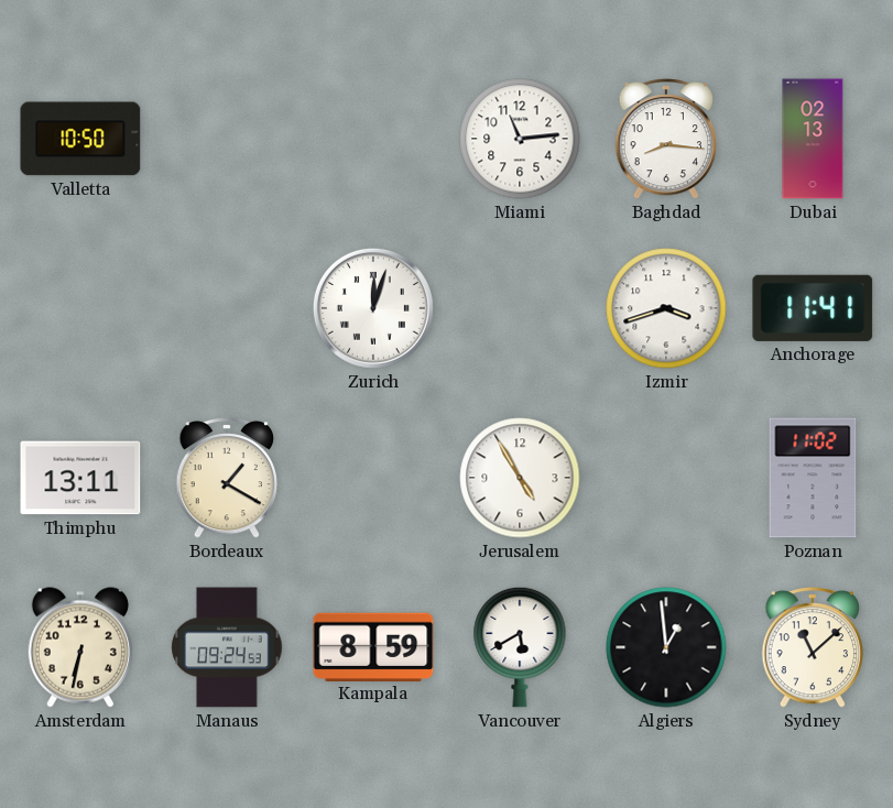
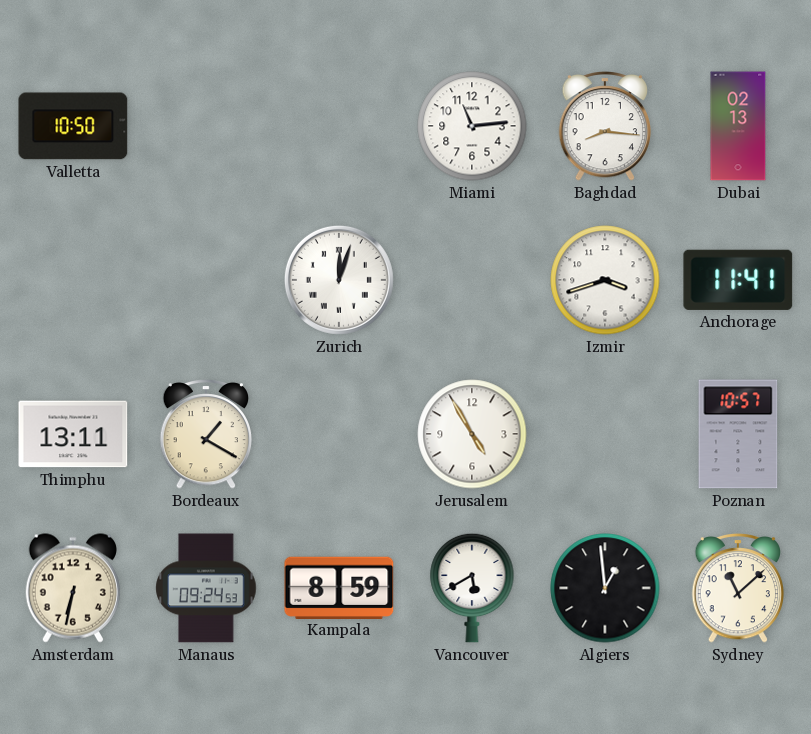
Poznan: 11:02 -> 10:57
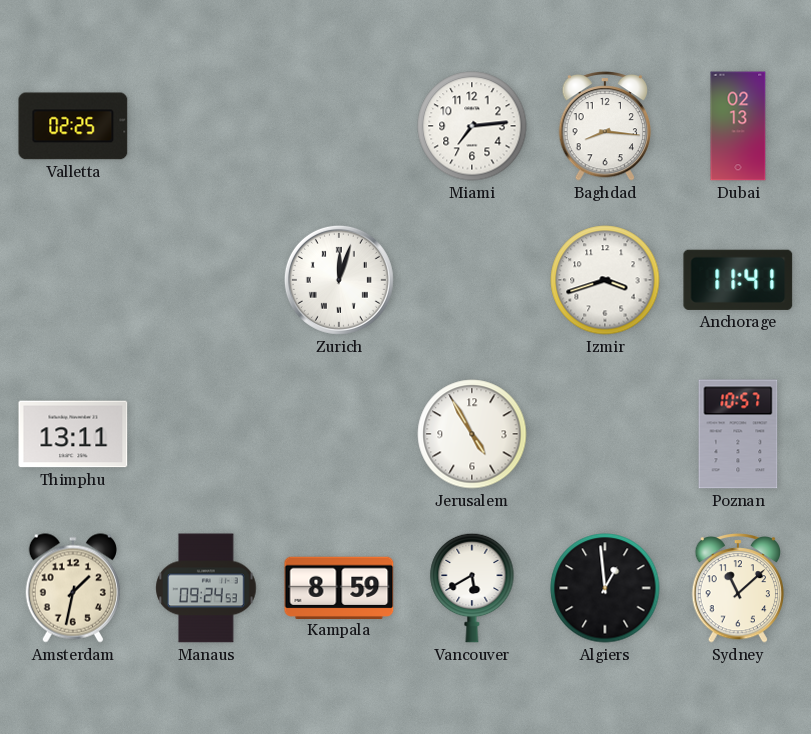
Valletta: 10:50 -> 02:25
Miami: 11:14 -> 7:14
Bordeaux: 1:20 -> none
Amsterdam: 6:32 -> 1:32
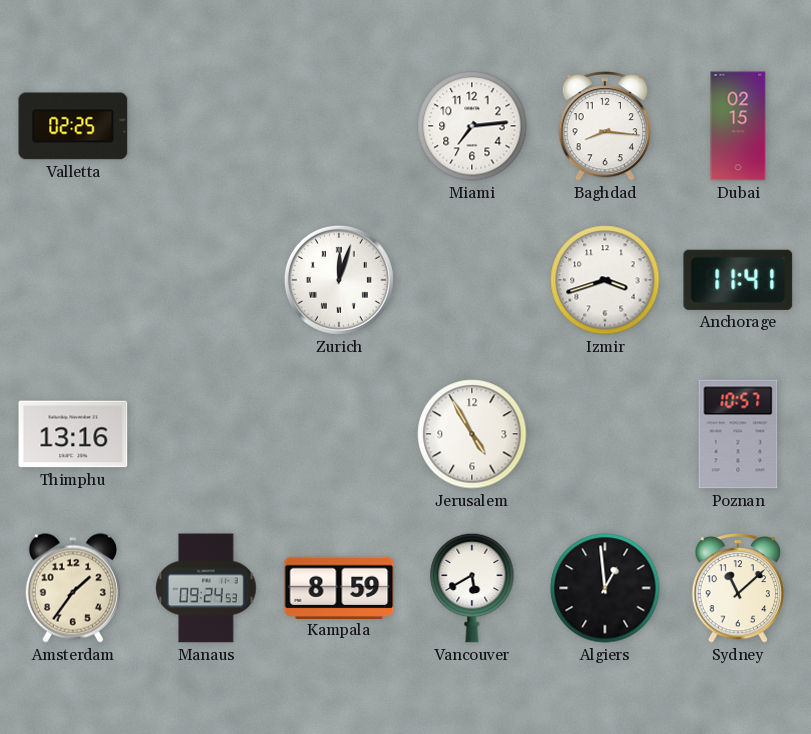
Dubai: 02:13 -> 02:15
Thimphu: 13:11 -> 13:16
Amsterdam: 1:32 -> 1:36
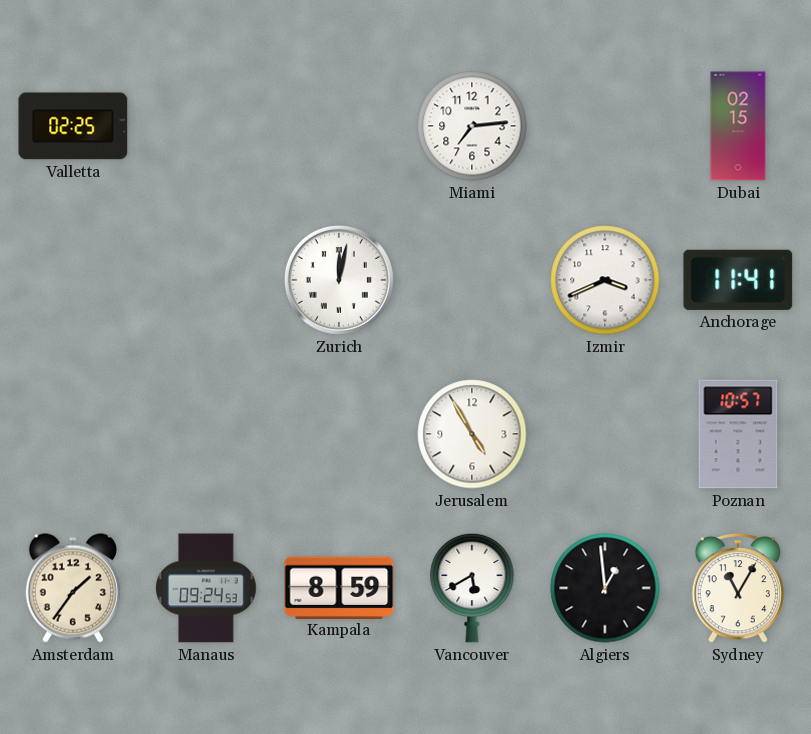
Baghdad: 8:16 -> none
Zurich: 12:03 -> 12:02
Izmir: 3:42 -> 3:41
Thimphu: 13:16 -> none
Sydney: 11:08 -> 11:05
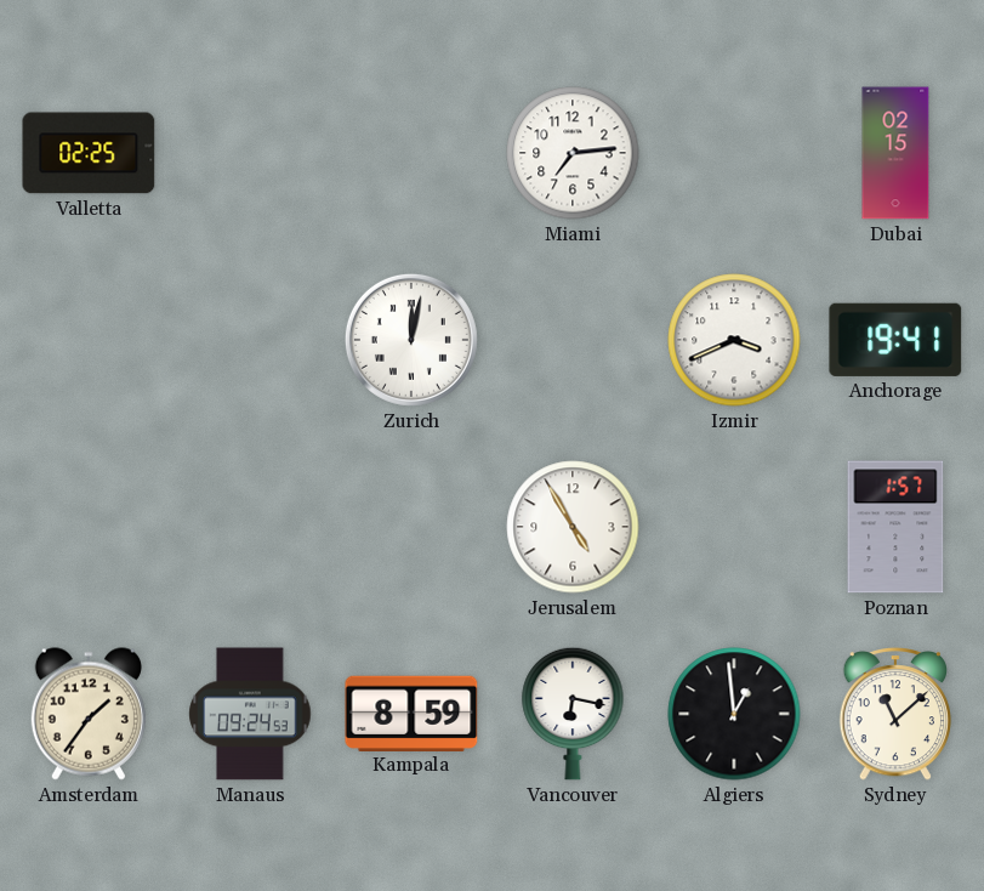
Anchorage: 11:41 -> 19:41
Poznan: 10:57 -> 1:57
Vancouver: 5:40 -> 6:17
Sydney: 11:05 -> 11:08
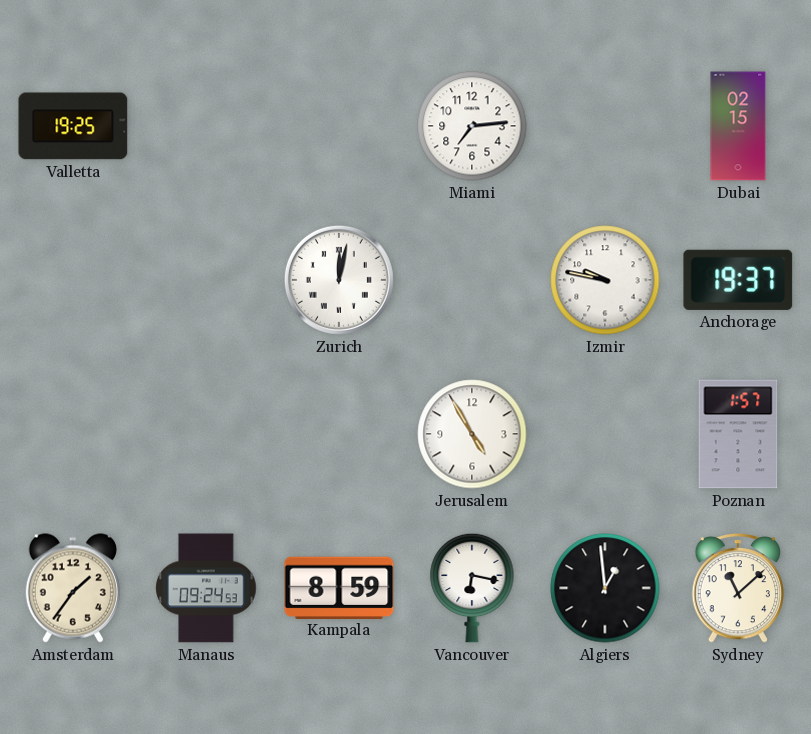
Valletta: 02:25 -> 19:25
Izmir: 3:41 -> 9:47
Anchorage: 19:41 -> 19:37
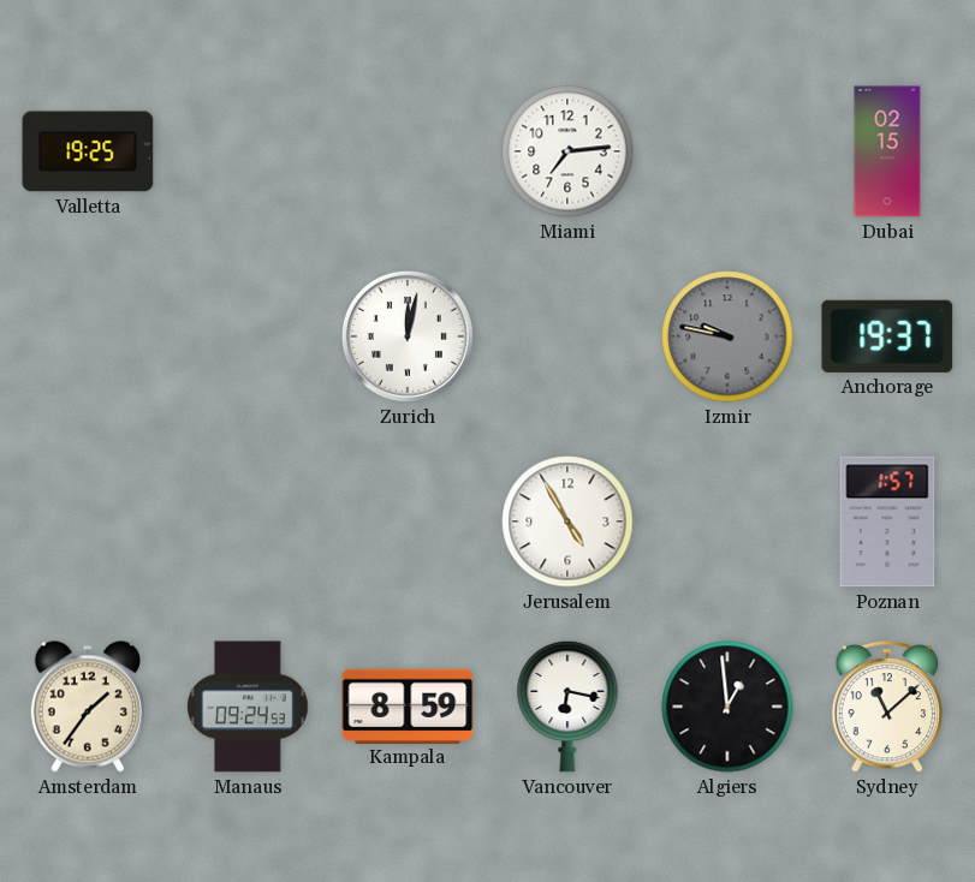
Izmir dial: white -> grey
